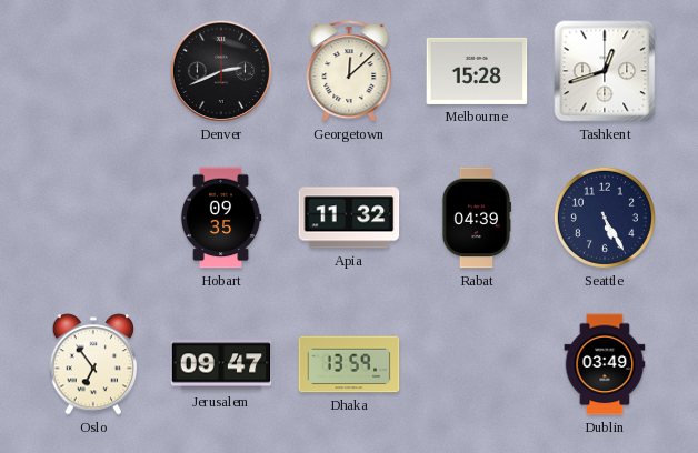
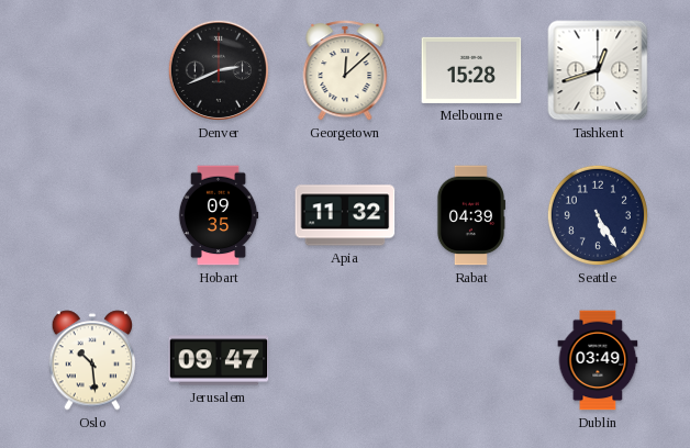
Oslo: 6:54 -> 10:29
Dhaka: 13:59 -> none
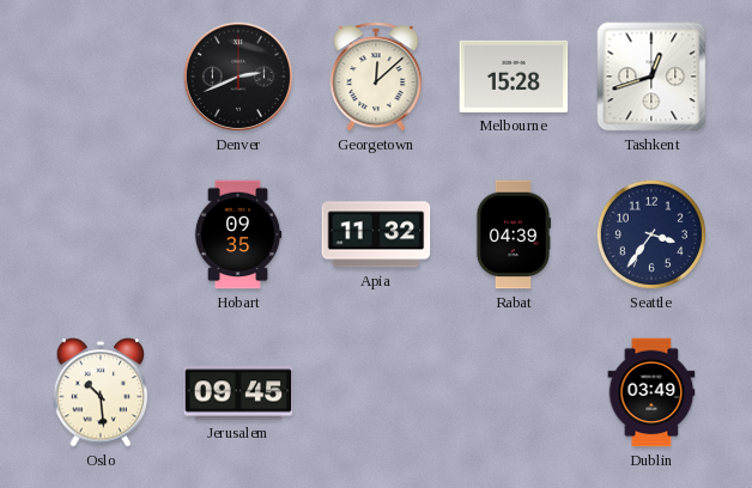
Seattle: 5:25 -> 3:36
Jerusalem: 09:47 -> 09:45
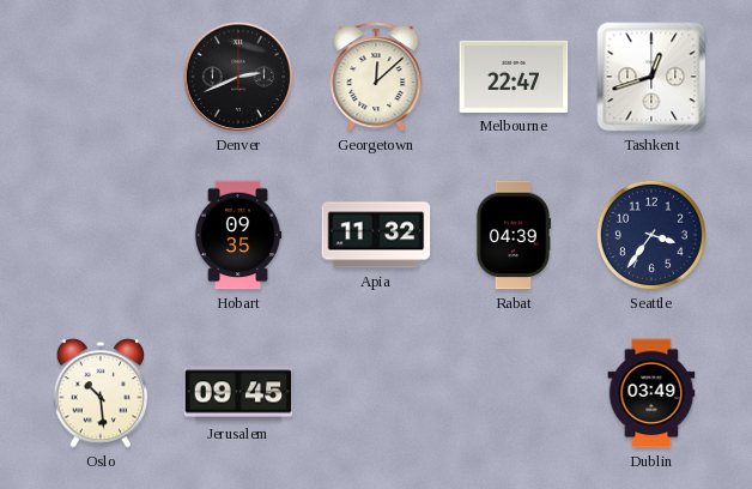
Melbourne: 15:28 -> 22:47
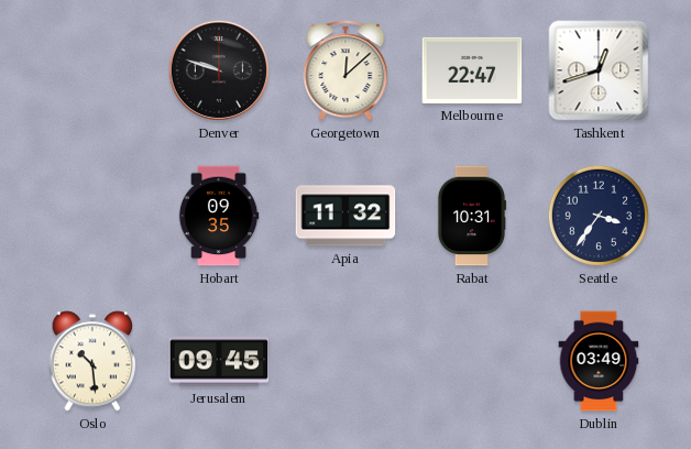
Denver: 2:41 -> 9:48
Rabat: 04:39 -> 10:31
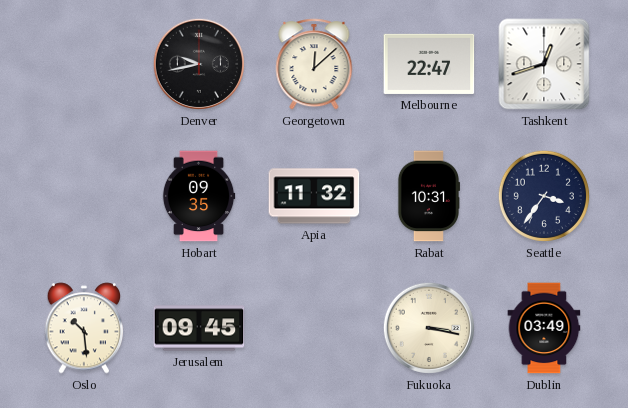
Denver: 9:48 -> 9:43
Fukuoka: none -> 3:17
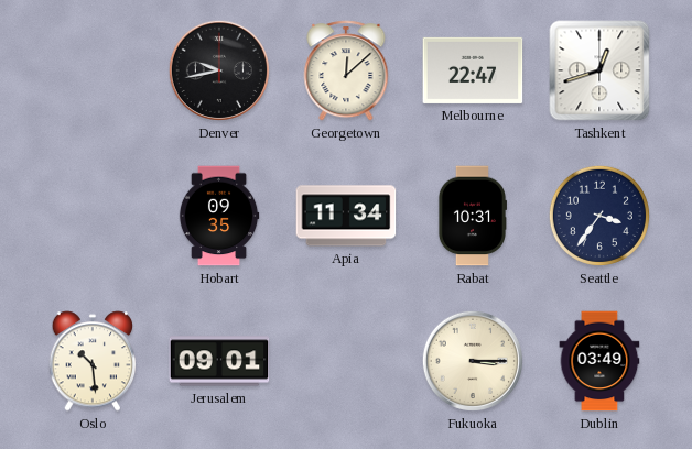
Apia: 11:32 -> 11:34
Jerusalem: 09:45 -> 09:01
Fukuoka: 3:17 -> 3:15
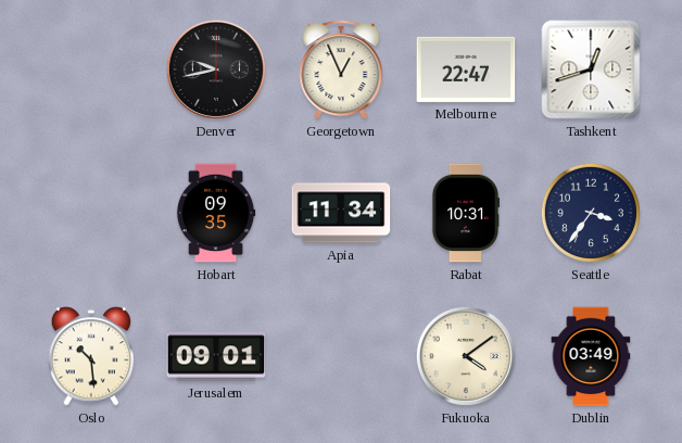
Georgetown: 12:08 -> 12:56
Fukuoka: 3:15 -> 4:09
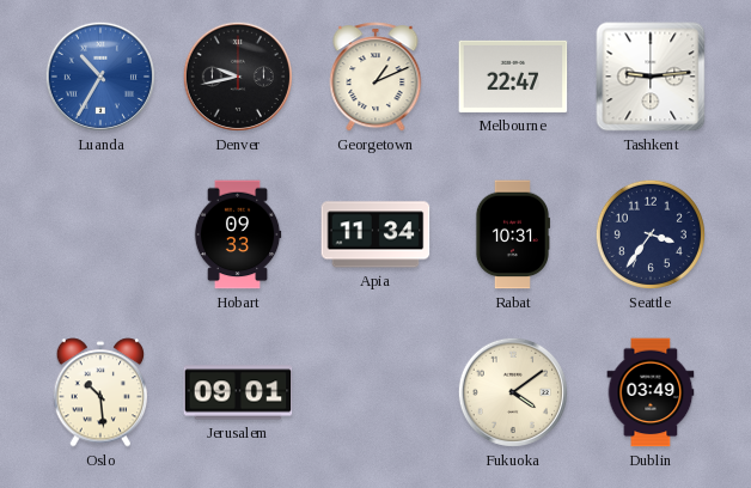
Luanda: none -> 10:35
Georgetown: 12:56 -> 1:11
Tashkent: 12:42 -> 9:14
Hobart: 09:35 -> 09:33
